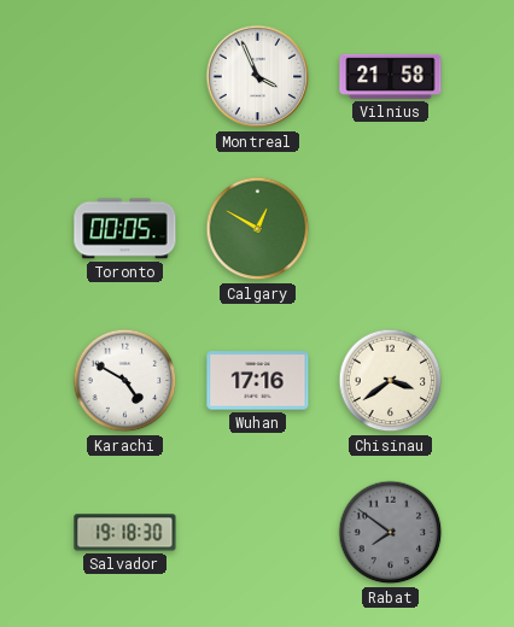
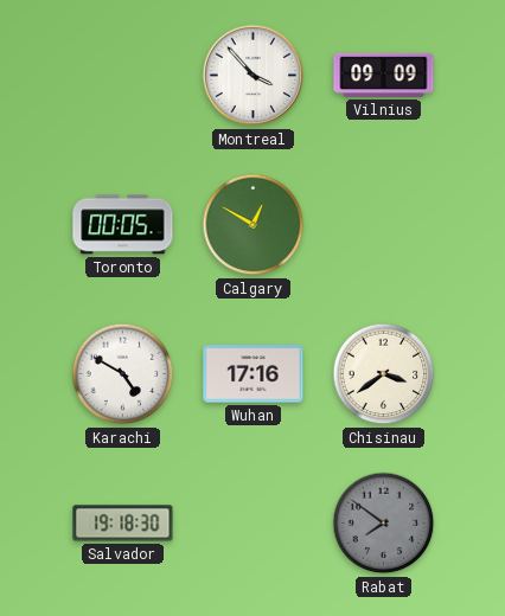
Montreal: 3:56 -> 3:53
Vilnius: 21:58 -> 09:09
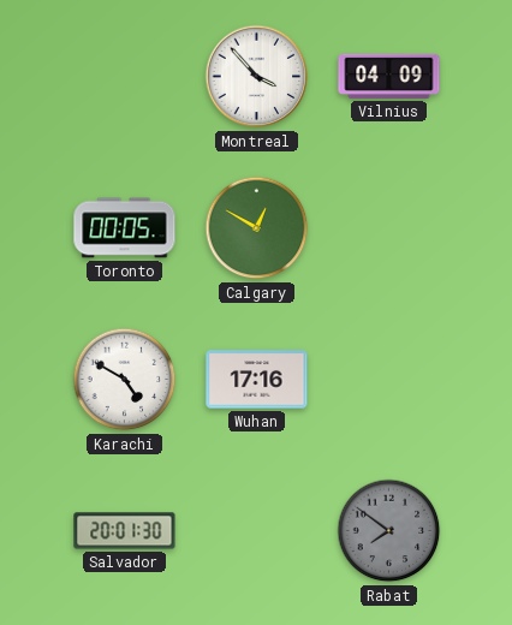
Vilnius: 09:09 -> 04:09
Chisinau: 3:39 -> none
Salvador: 19:18 -> 20:01
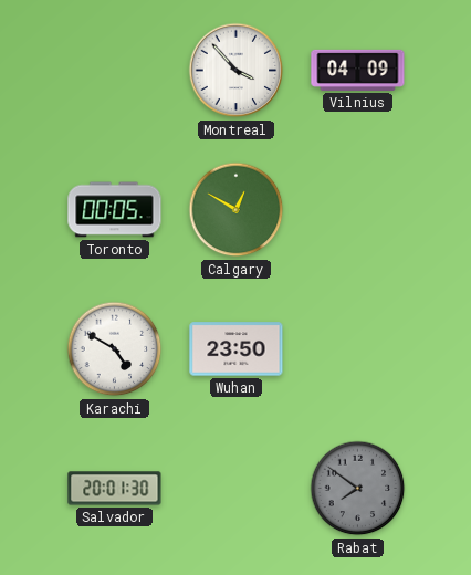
Wuhan: 17:16 -> 23:50
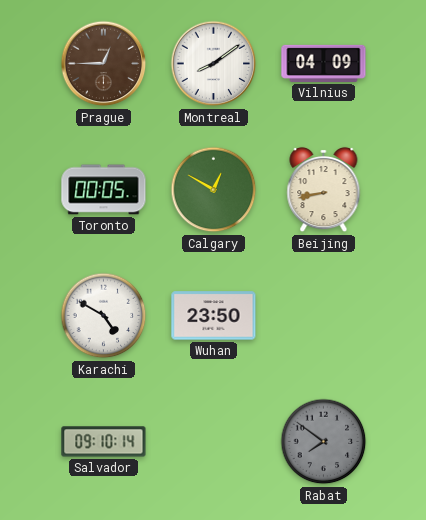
Prague: none -> 12:45
Montreal: 3:53 -> 8:09
Beijing: none -> 8:43
Salvador: 20:01 -> 09:10
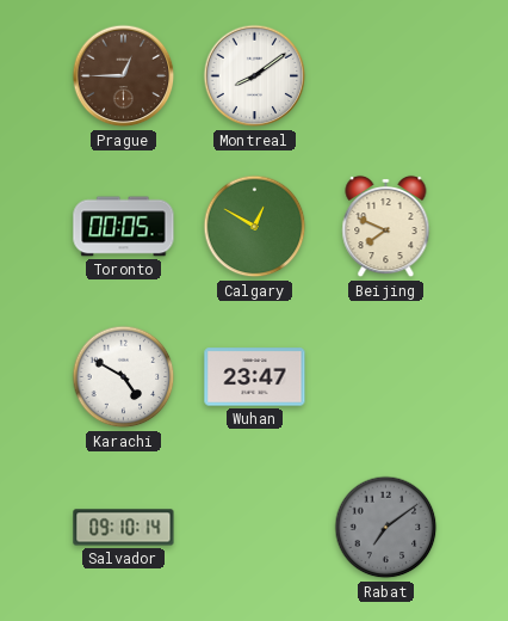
Vilnius: 04:09 -> none
Beijing: 8:43 -> 7:49
Wuhan: 23:50 -> 23:47
Rabat: 7:51 -> 7:09
